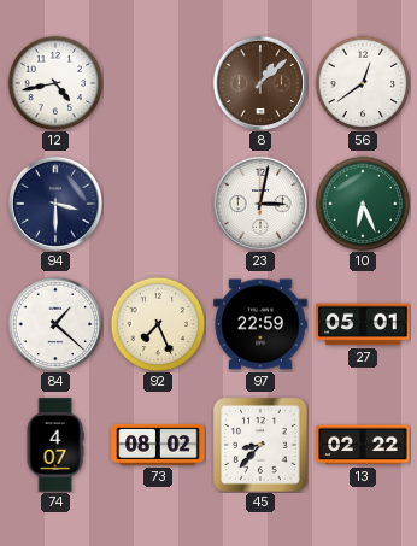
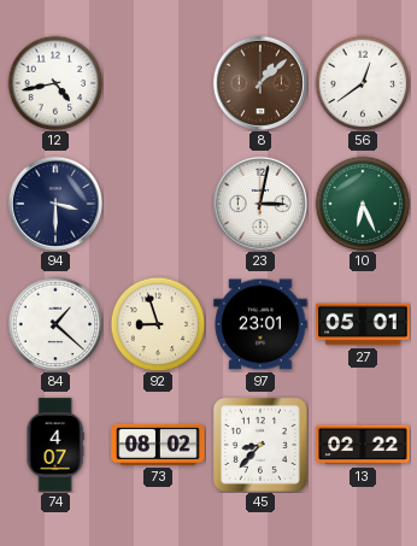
92: 7:26 -> 8:57
97: 22:59 -> 23:01
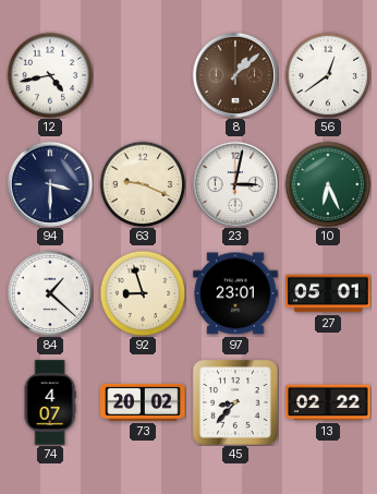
63: none -> 9:19
73: 08:02 -> 20:02
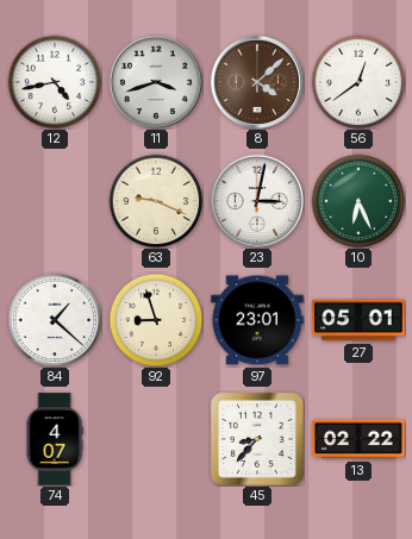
11: none -> 3:42
8: 1:08 -> 4:08
94: 3:30 -> none
73: 20:02 -> none
